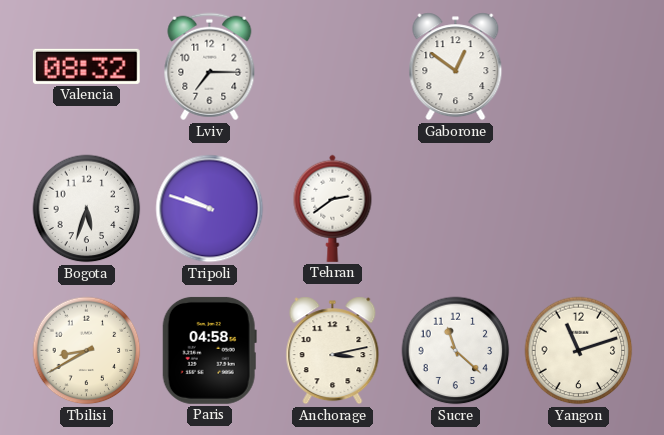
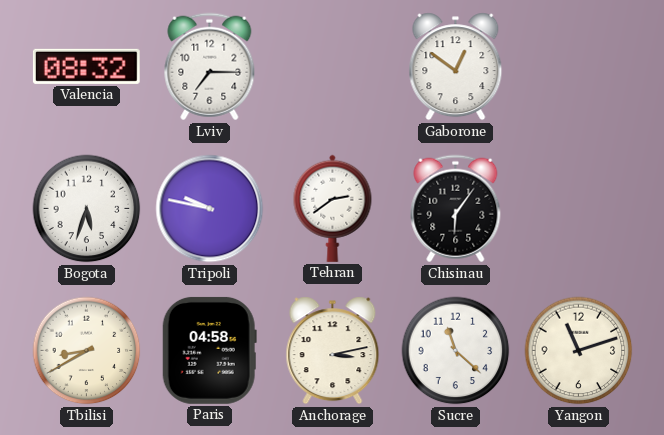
Tripoli: 9:48 -> 9:47
Chisinau: none -> 6:06
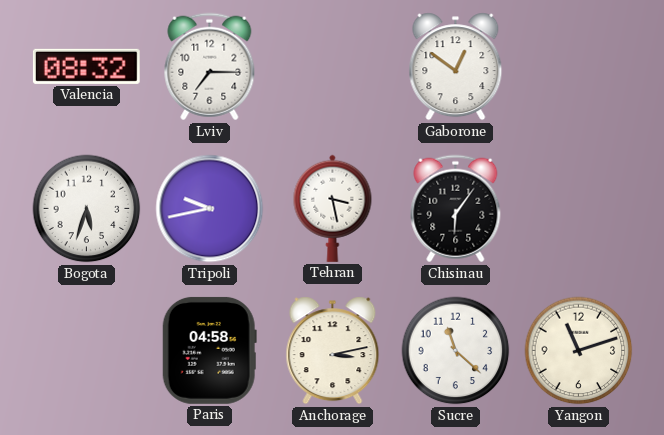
Tripoli: 9:47 -> 9:43
Tehran: 2:39 -> 3:28
Tbilisi: 8:40 -> none
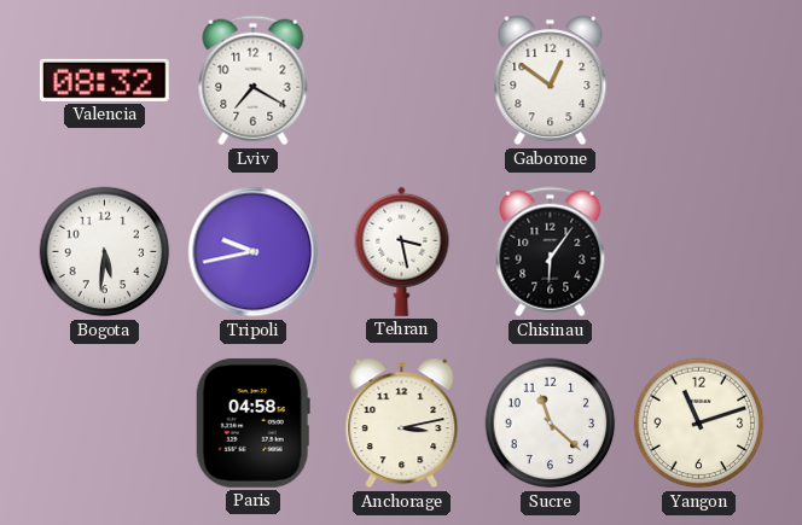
Lviv: 7:15 -> 7:20
Bogota: 5:33 -> 5:31
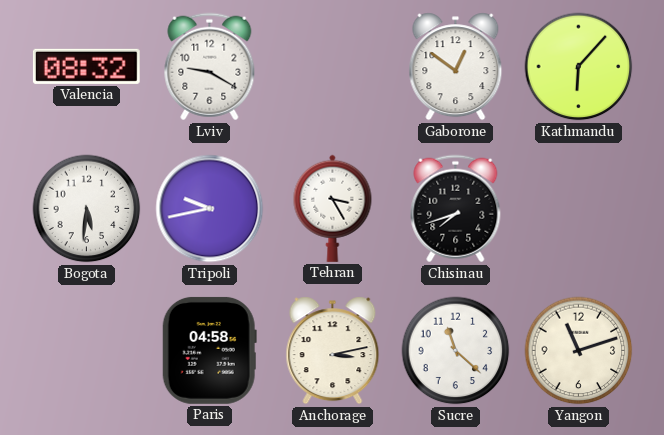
Lviv: 7:20 -> 9:20
Kathmandu: none -> 6:07
Tehran: 3:28 -> 3:25
Chisinau: 6:06 -> 7:42
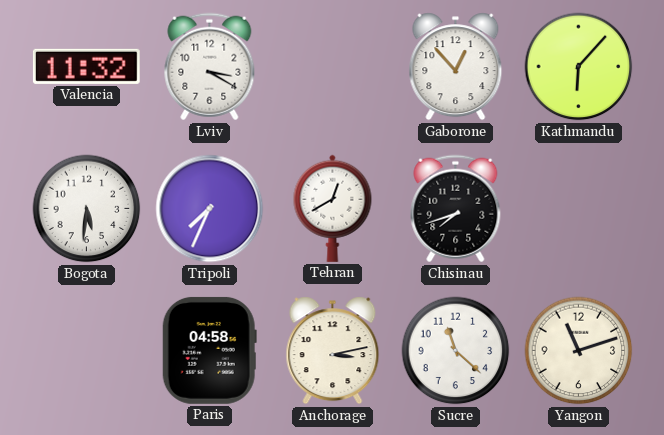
Valencia: 08:32 -> 11:32
Lviv: 9:20 -> 3:20
Gaborone: 12:51 -> 12:53
Tripoli: 9:43 -> 7:34
Tehran: 3:25 -> 12:40
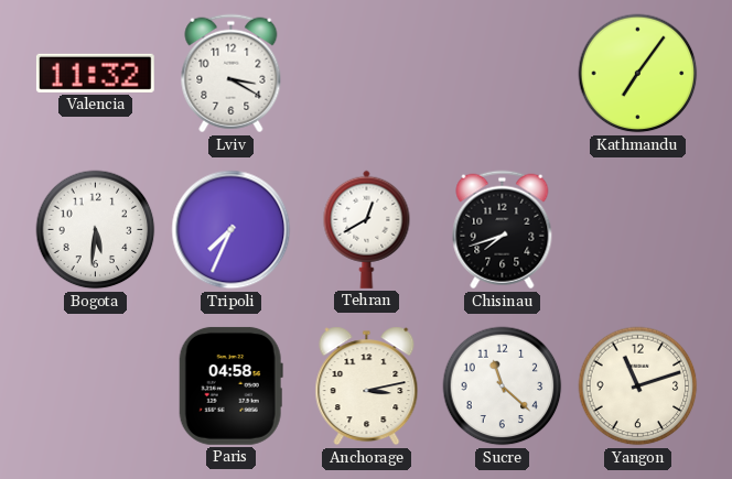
Gaborone: 12:53 -> none
Kathmandu: 6:07 -> 7:06
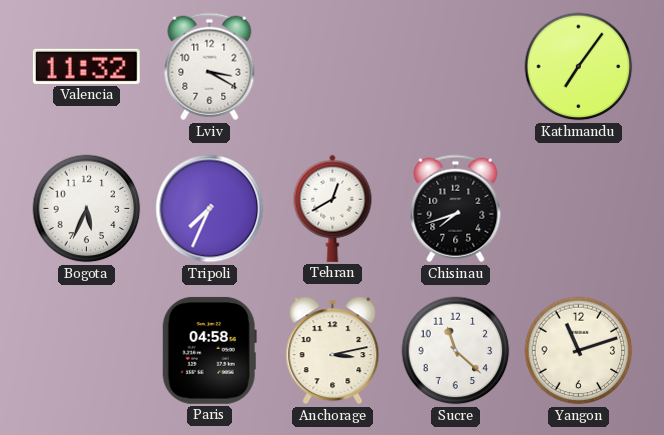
Bogota: 5:31 -> 5:34
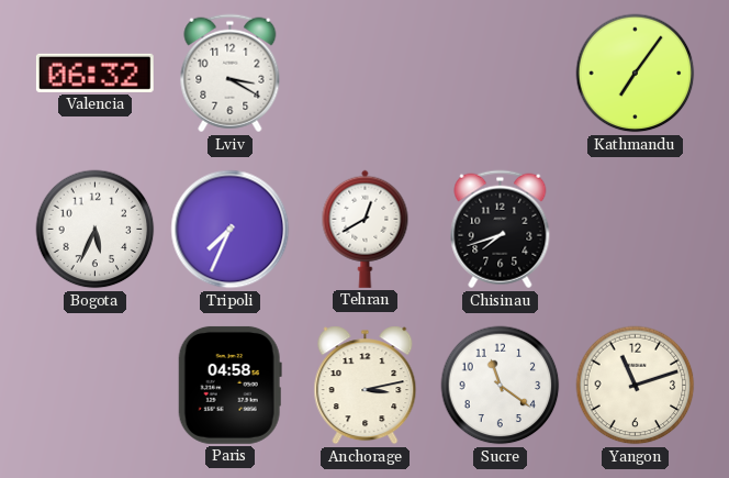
Valencia: 11:32 -> 06:32
Sucre: 11:22 -> 11:21
